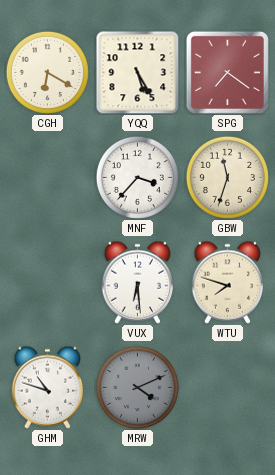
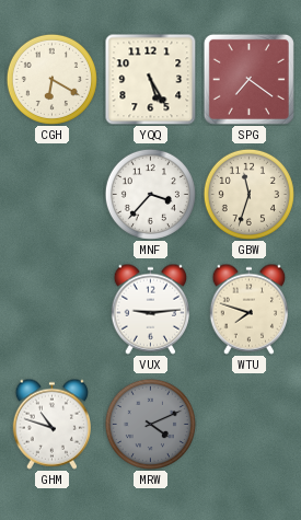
VUX: 6:29 -> 9:14
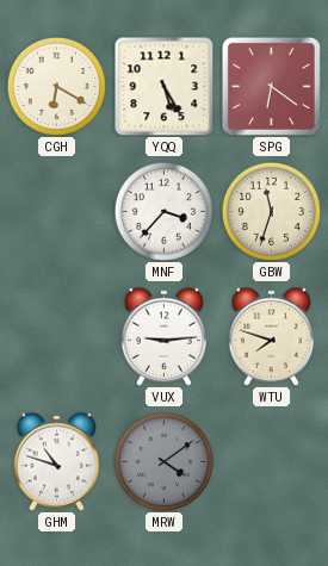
SPG: 7:21 -> 6:21
MRW: 4:11 -> 4:09
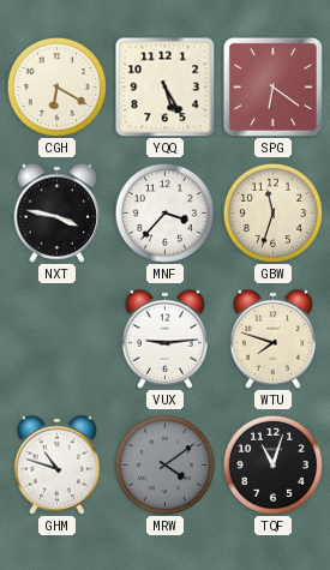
NXT: none -> 3:47
TQF: none -> 11:03
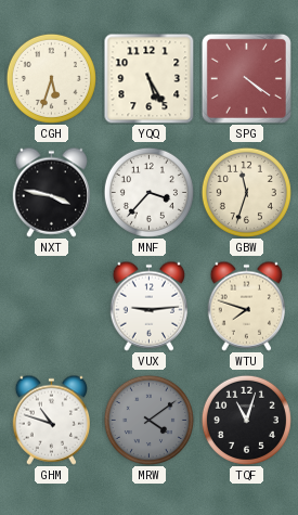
CGH: 6:20 -> 5:33
SPG: 6:21 -> 4:21
